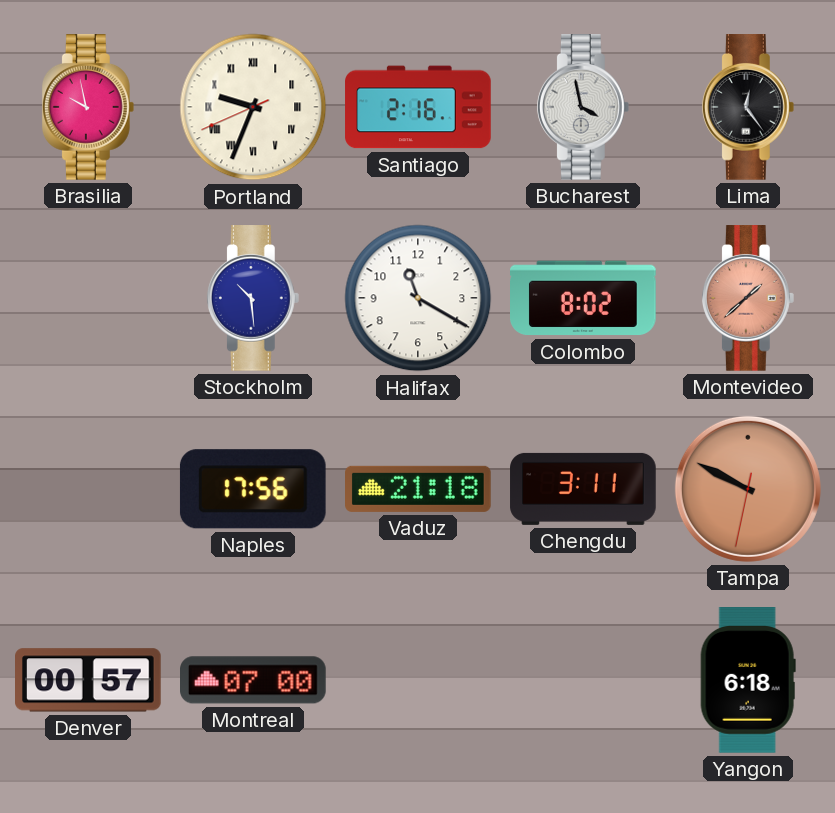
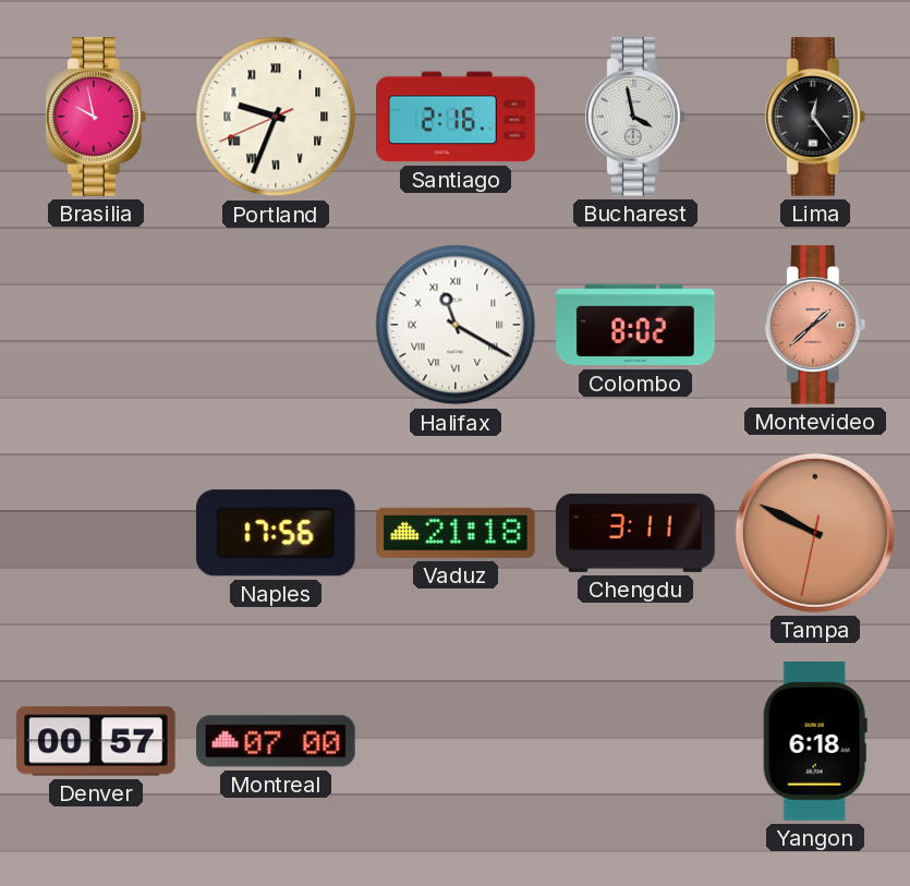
Stockholm: 10:29 -> none
Halifax numerals: Arabic -> Roman
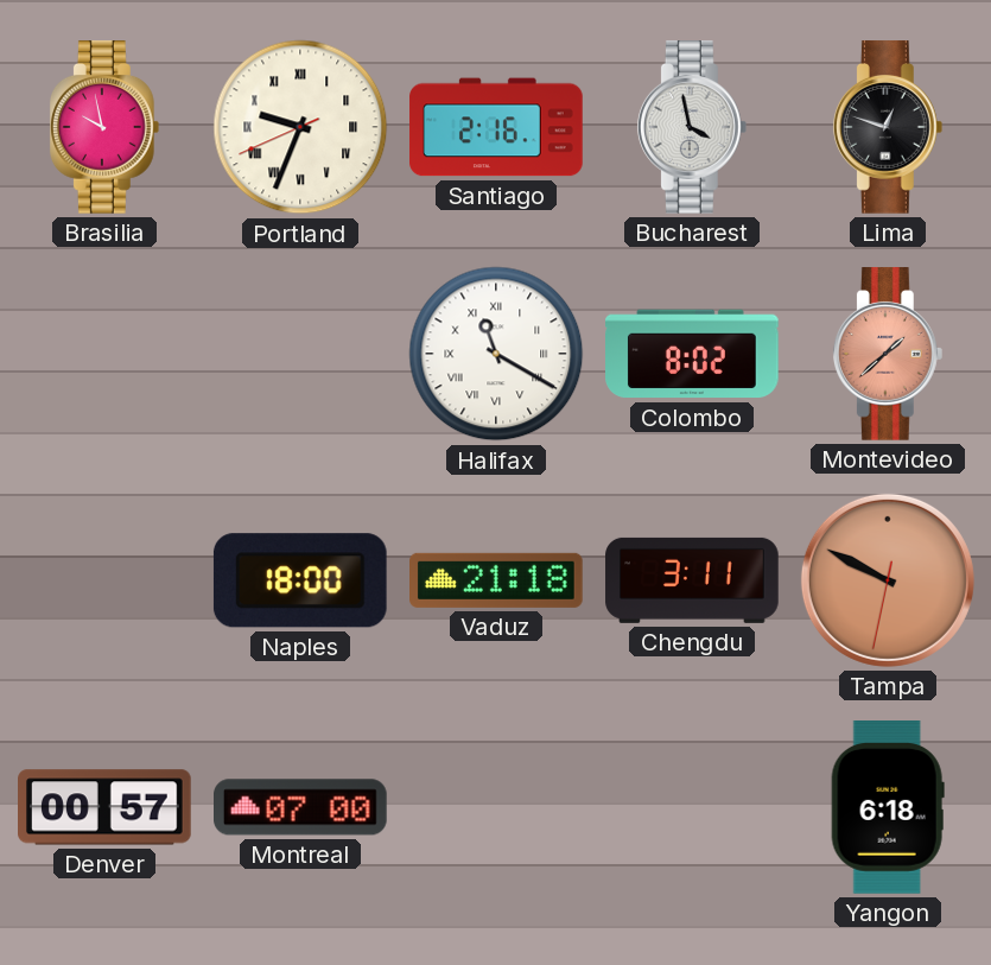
Lima: 12:24 -> 12:48
Naples: 17:56 -> 18:00
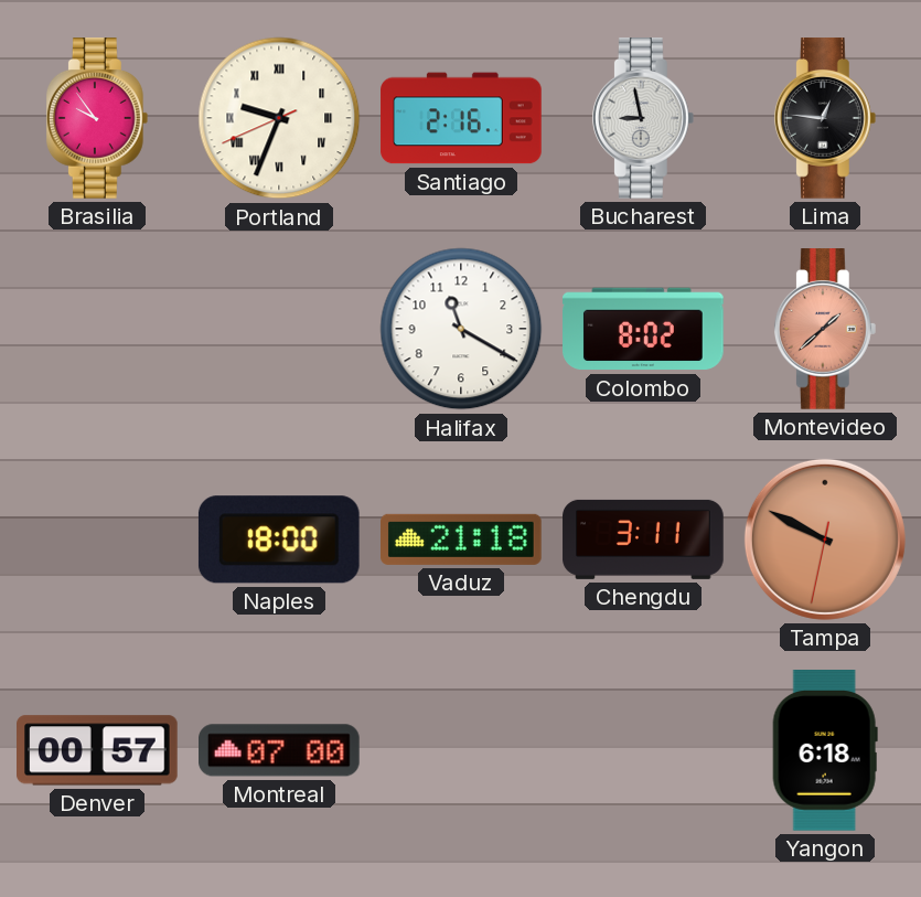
Brasilia: 9:58 -> 9:54
Bucharest: 3:58 -> 8:58
Lima: 12:48 -> 12:46
Halifax numerals: Roman -> Arabic
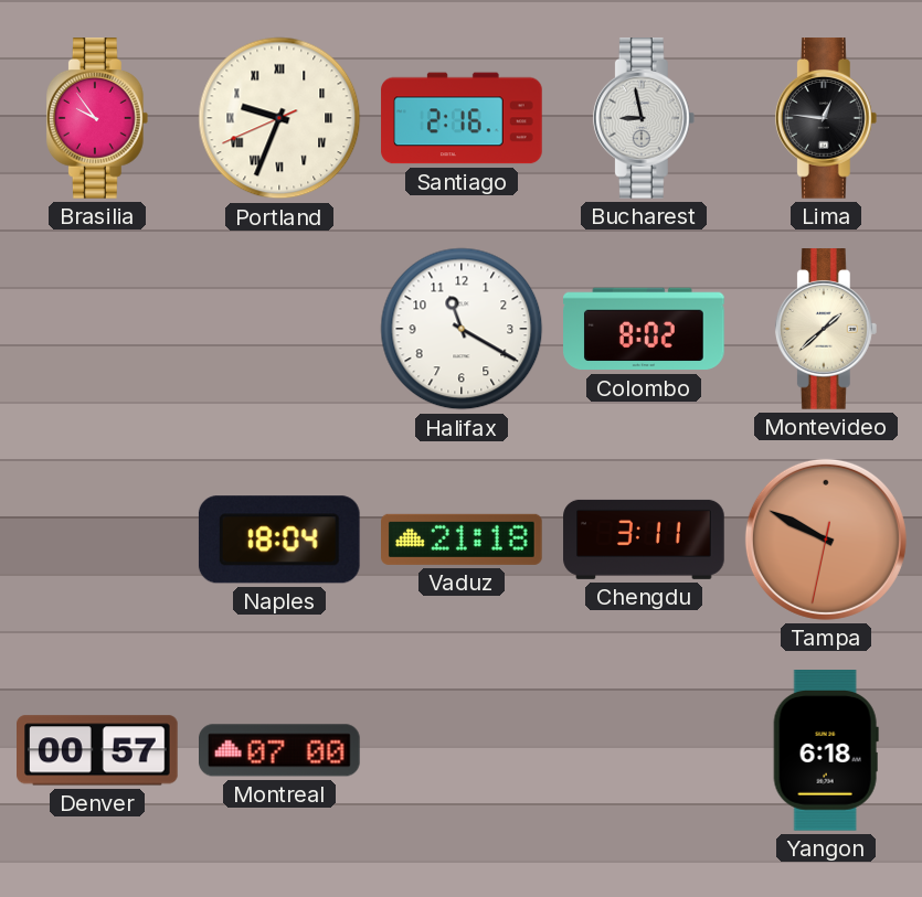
Montevideo dial: salmon -> cream
Naples: 18:00 -> 18:04
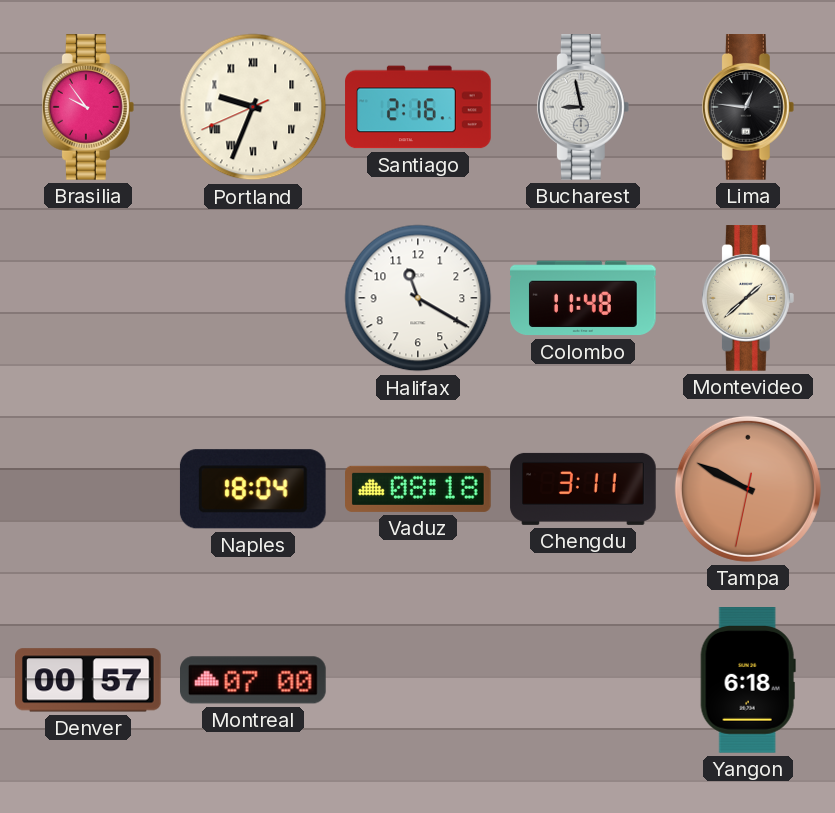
Colombo: 8:02 -> 11:48
Vaduz: 21:18 -> 08:18
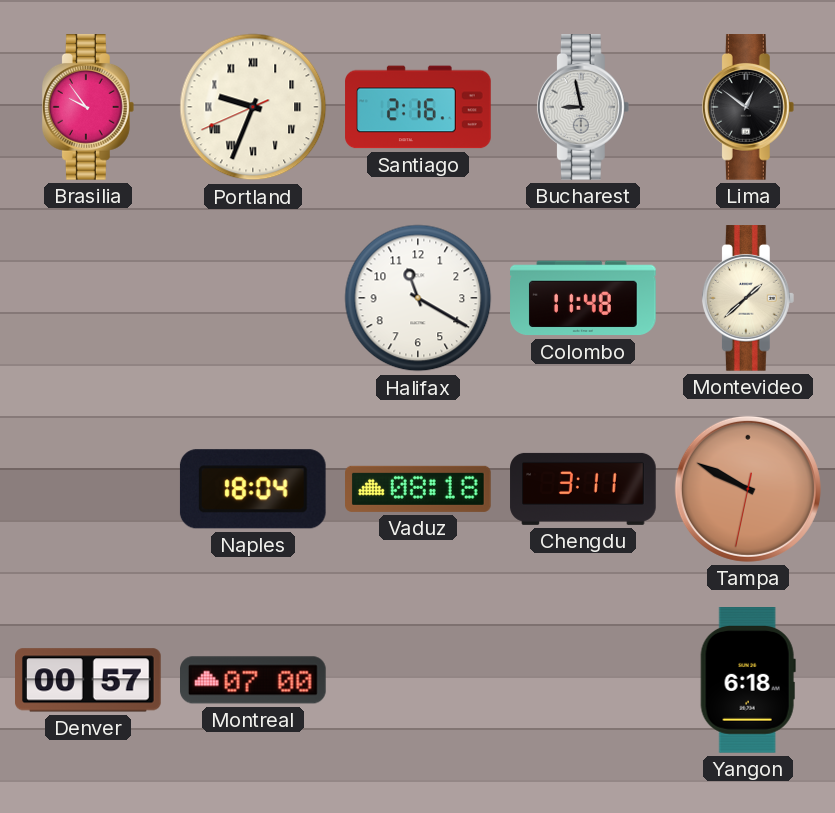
Lima: 12:46 -> 12:51
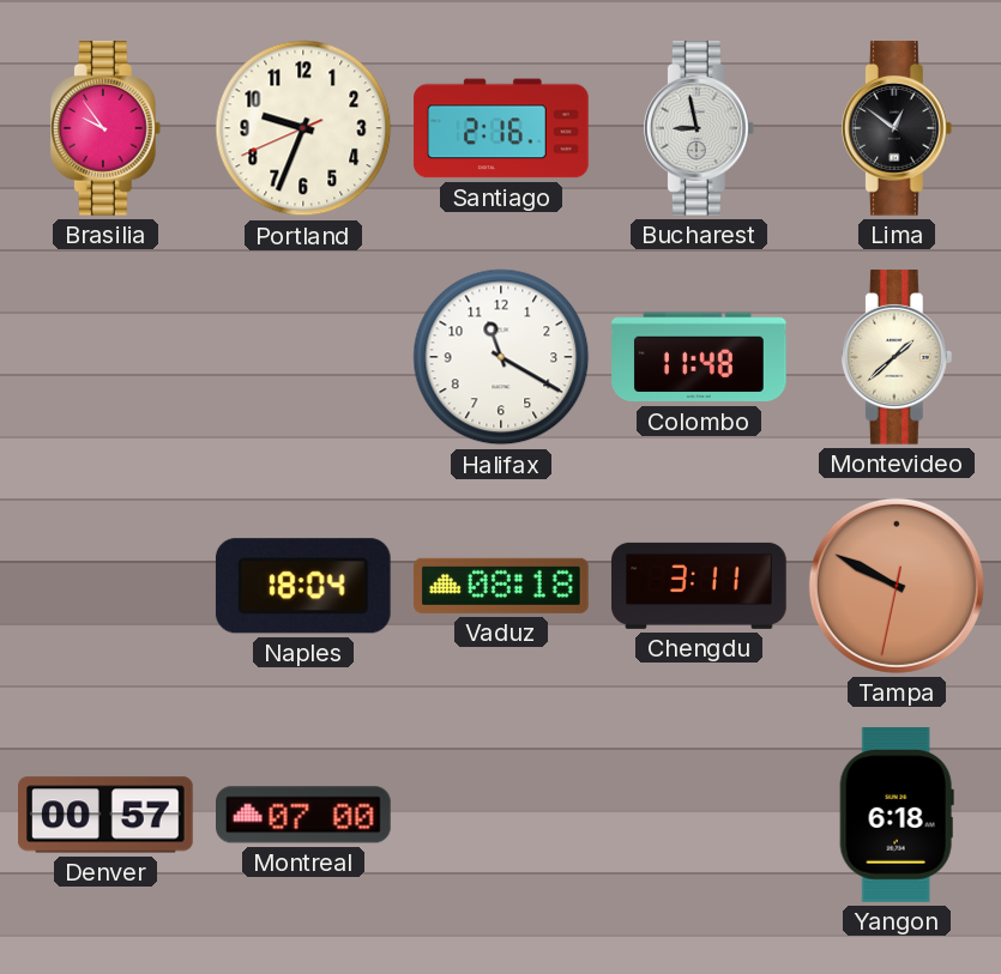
Portland numerals: Roman -> Arabic
